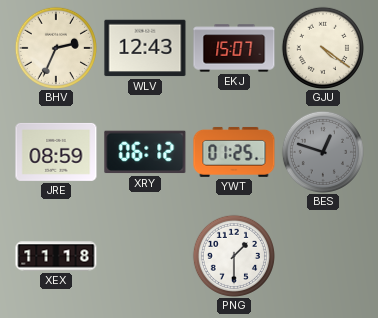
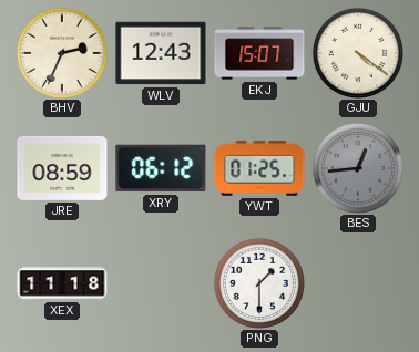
BES: 12:48 -> 12:44
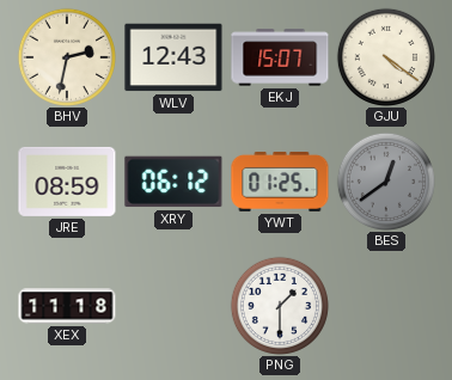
BHV: 2:34 -> 2:32
BES: 12:44 -> 12:39
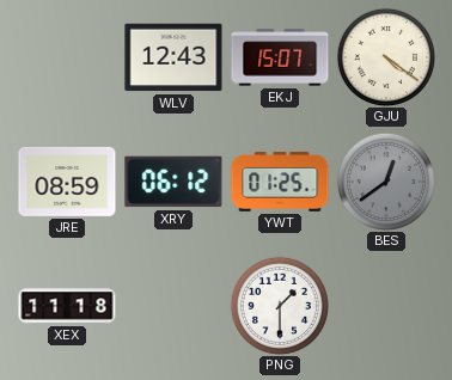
BHV: 2:32 -> none
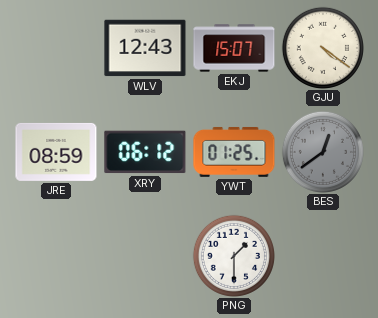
XEX: 11:18 -> none
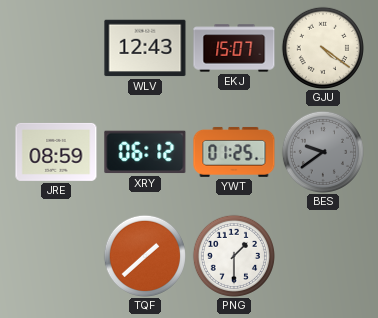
BES: 12:39 -> 9:39
TQF: none -> 1:38
